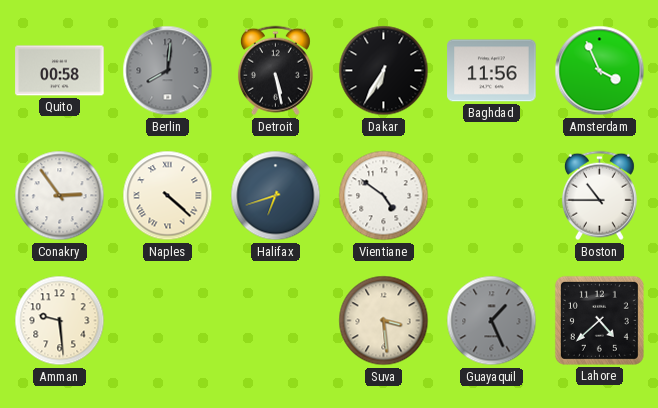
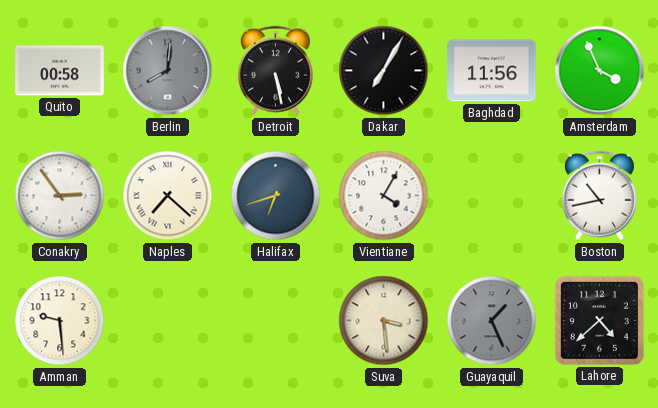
Dakar: 6:35 -> 7:05
Naples: 4:22 -> 7:22
Vientiane: 4:51 -> 4:05
Boston: 10:45 -> 10:43
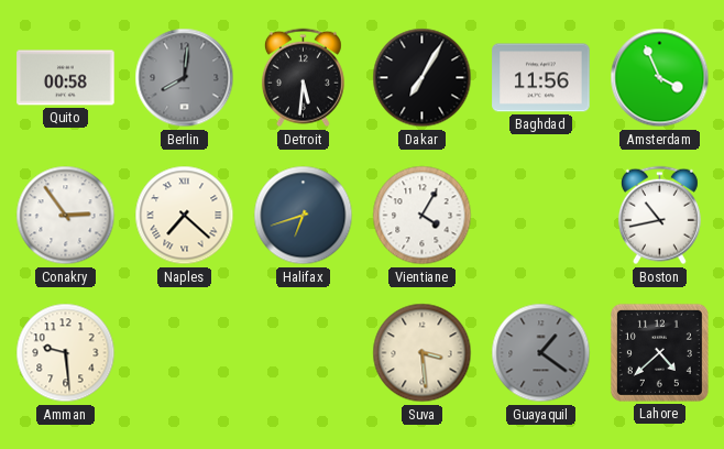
Detroit: 5:28 -> 5:31
Guayaquil: 1:26 -> 1:21
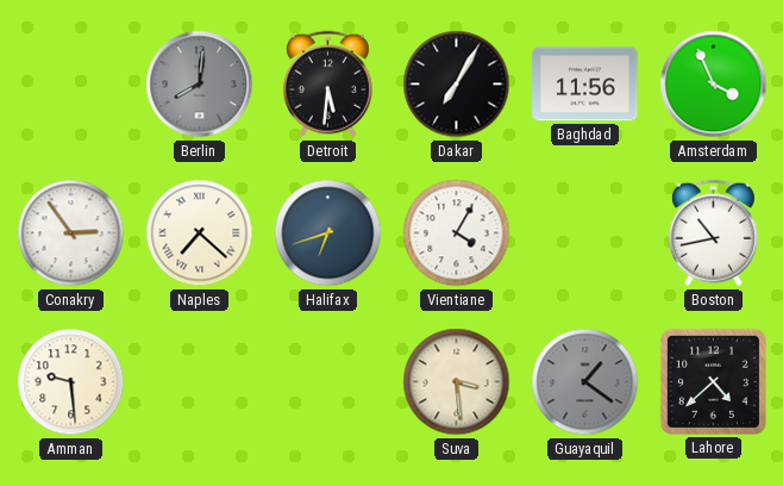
Quito: 00:58 -> none
